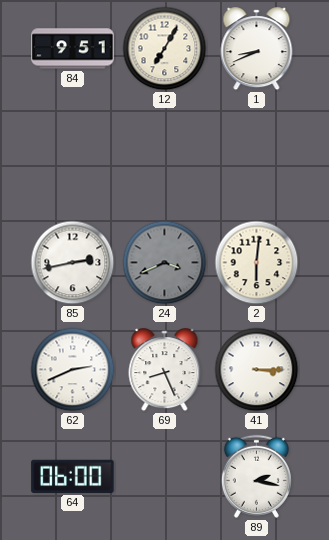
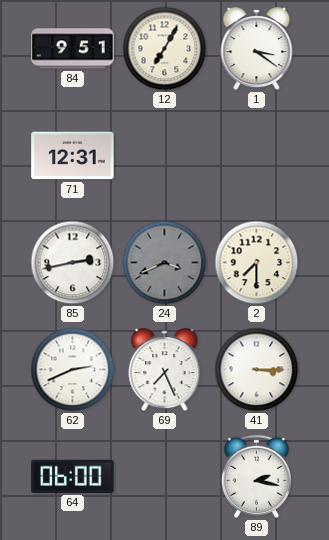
1: 8:41 -> 3:21
71: none -> 12:31
2: 6:01 -> 7:30
69: 8:26 -> 7:26
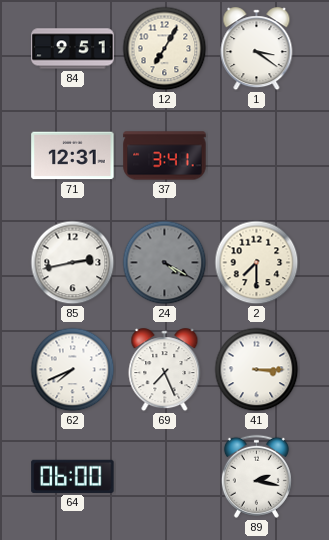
37: none -> 3:41
24: 3:41 -> 4:20
62: 2:41 -> 7:41
